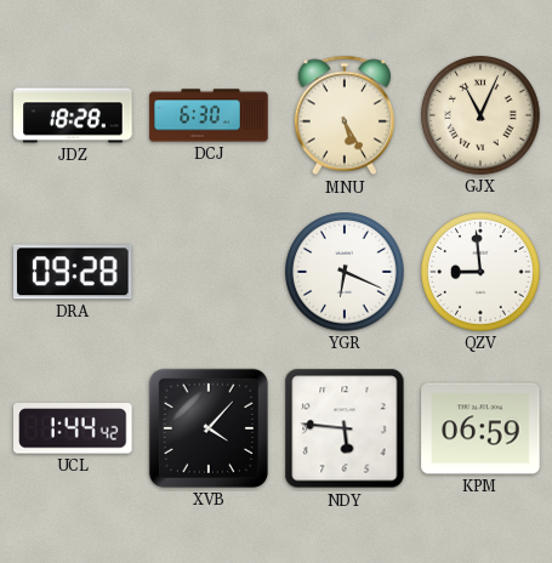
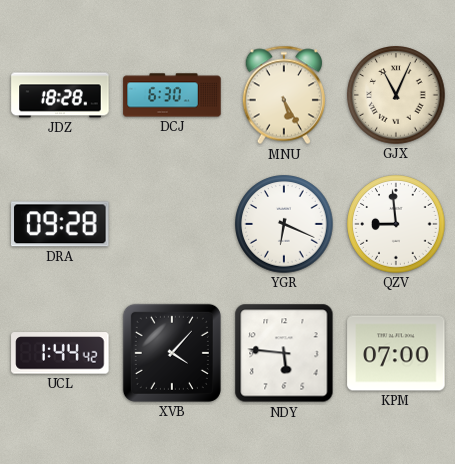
KPM: 06:59 -> 07:00
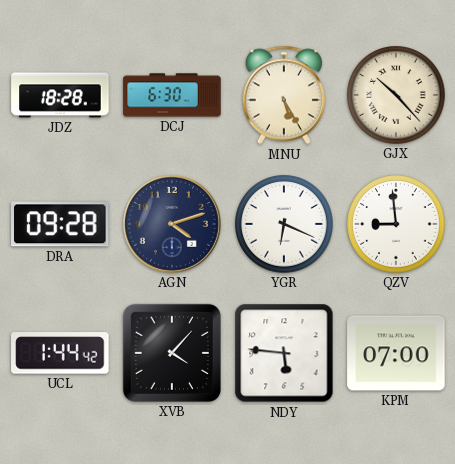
GJX: 11:04 -> 10:23
AGN: none -> 4:12
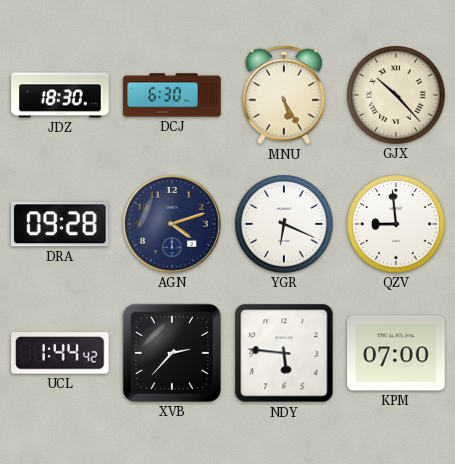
JDZ: 18:28 -> 18:30
XVB: 4:07 -> 2:37
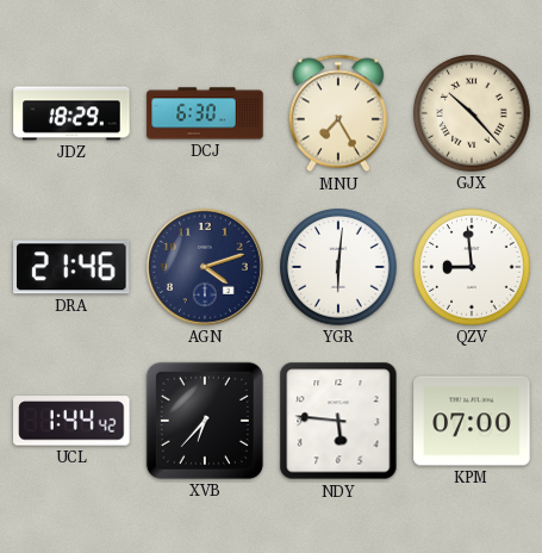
JDZ: 18:30 -> 18:29
MNU: 5:25 -> 7:25
DRA: 09:28 -> 21:46
YGR: 6:19 -> 6:01
XVB: 2:37 -> 6:37
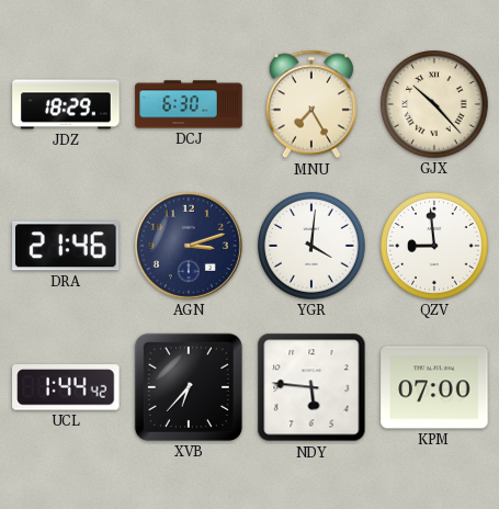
AGN: 4:12 -> 3:12
YGR: 6:01 -> 4:01
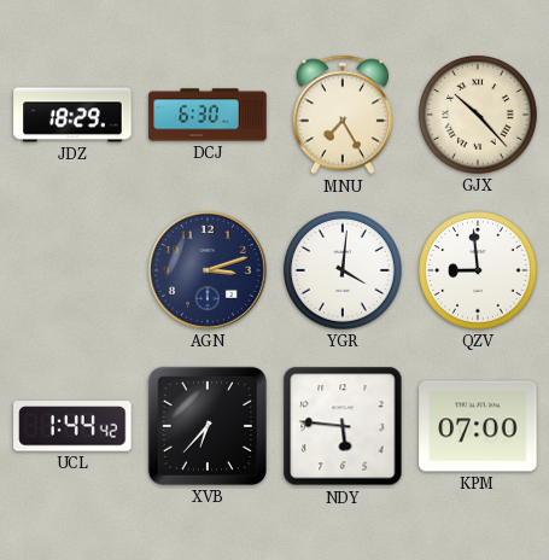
DRA: 21:46 -> none
